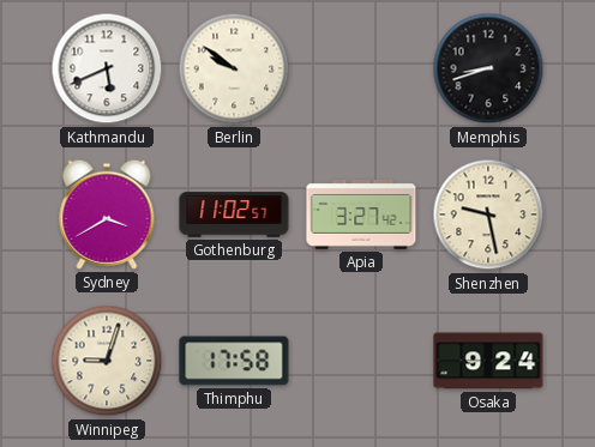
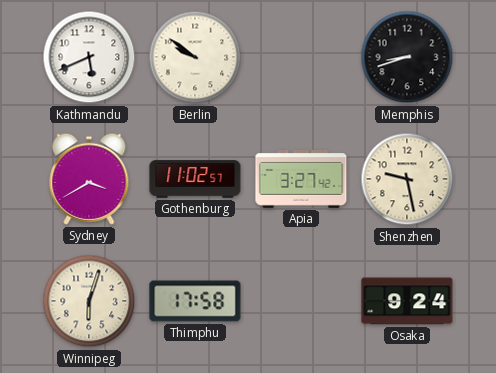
Winnipeg: 9:03 -> 6:03
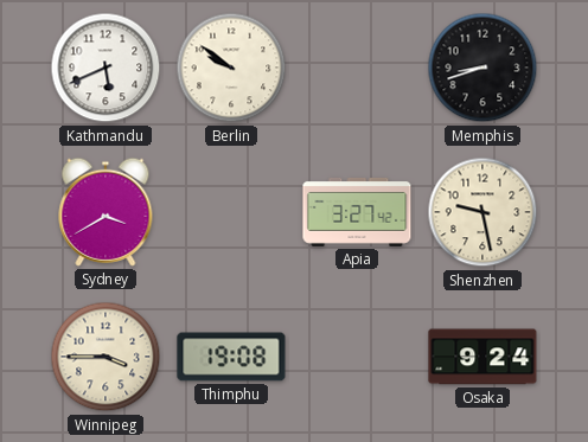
Gothenburg: 11:02 -> none
Winnipeg: 6:03 -> 3:45
Thimphu: 17:58 -> 19:08
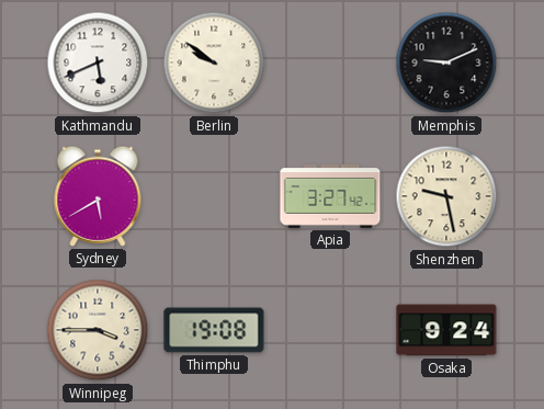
Memphis: 8:42 -> 9:11
Sydney: 3:40 -> 5:40
